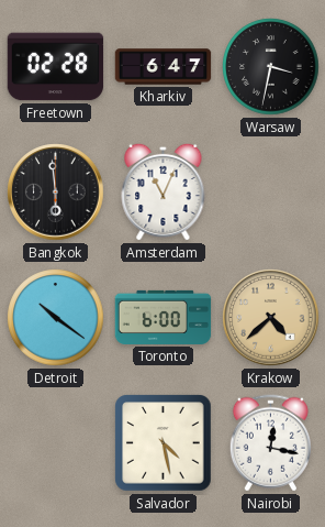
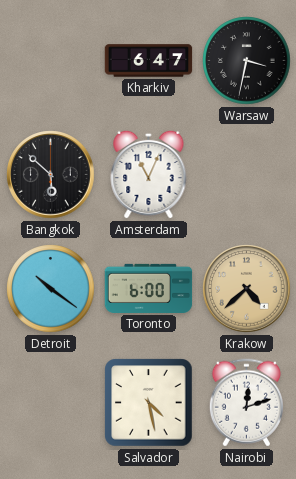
Freetown: 02:28 -> none
Bangkok: 5:59 -> 5:52
Nairobi: 12:17 -> 12:12
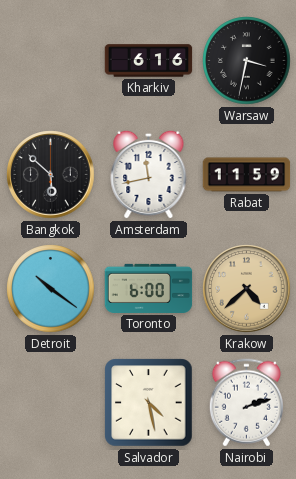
Kharkiv: 6:47 -> 6:16
Amsterdam: 11:04 -> 11:43
Rabat: none -> 11:59
Nairobi: 12:12 -> 2:12
